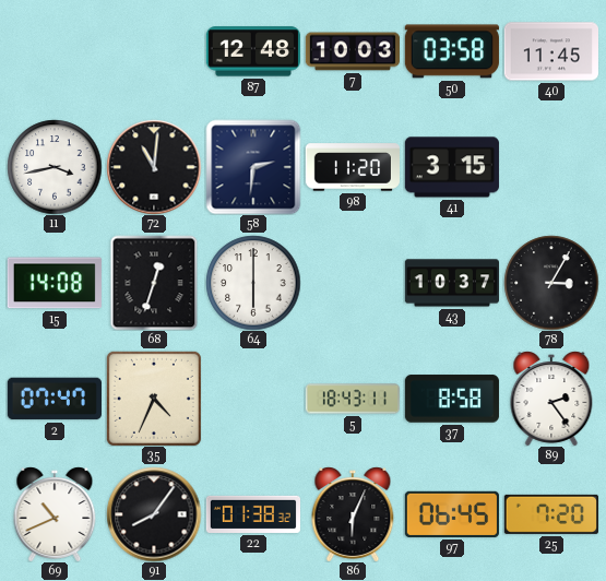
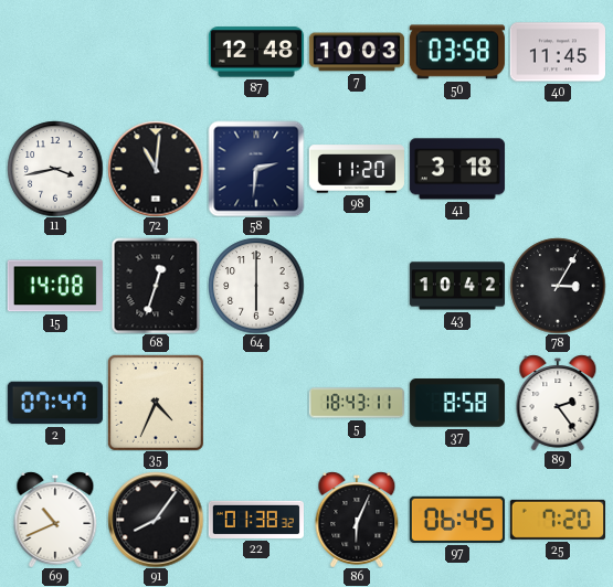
41: 3:15 -> 3:18
43: 10:37 -> 10:42
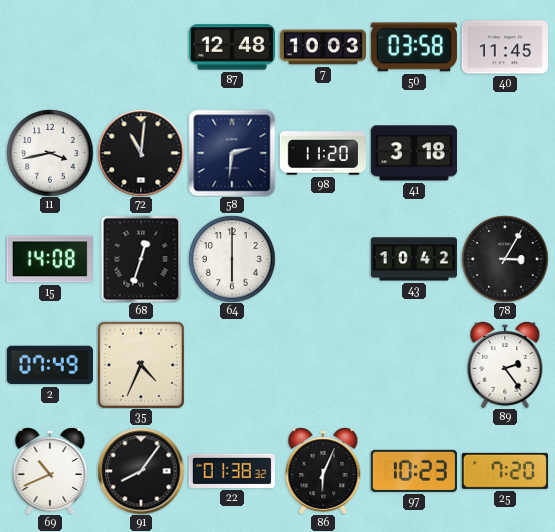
2: 07:47 -> 07:49
5: 18:43 -> none
37: 8:58 -> none
97: 06:45 -> 10:23
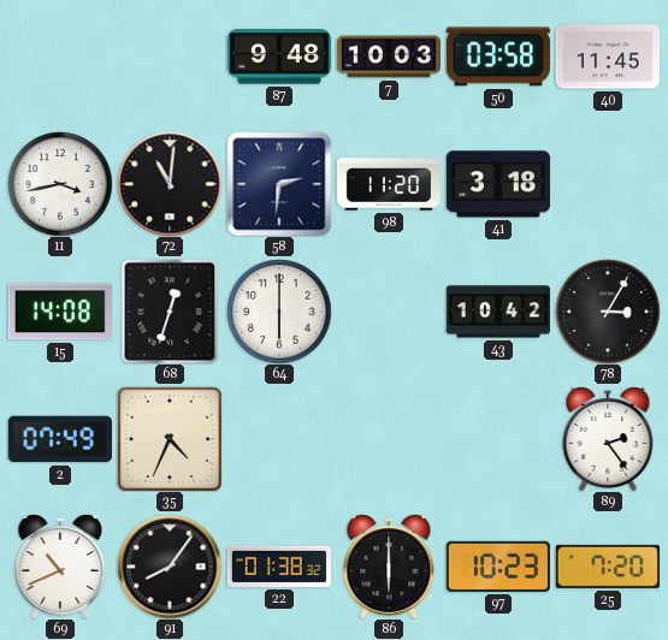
87: 12:48 -> 9:48
86: 6:04 -> 6:00
